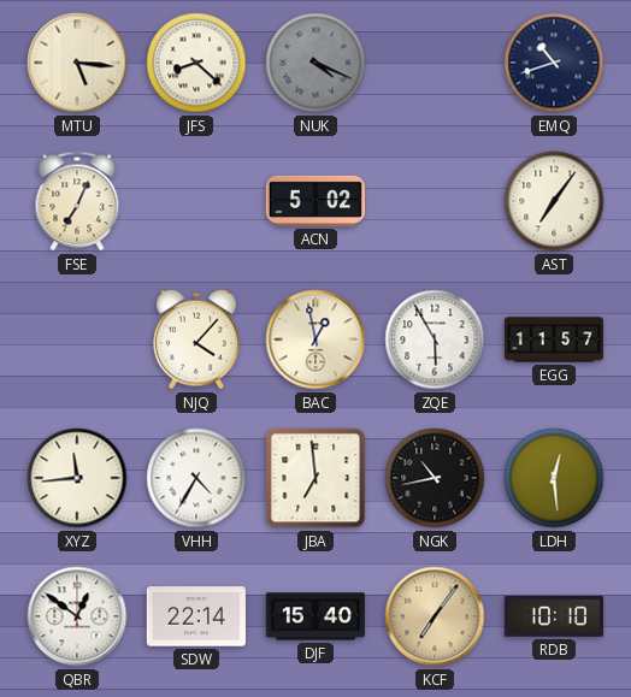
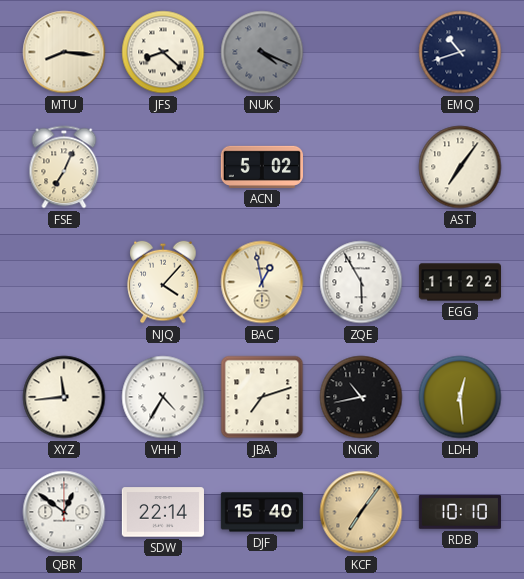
MTU: 5:16 -> 8:16
EGG: 11:57 -> 11:22
JBA: 6:59 -> 7:12
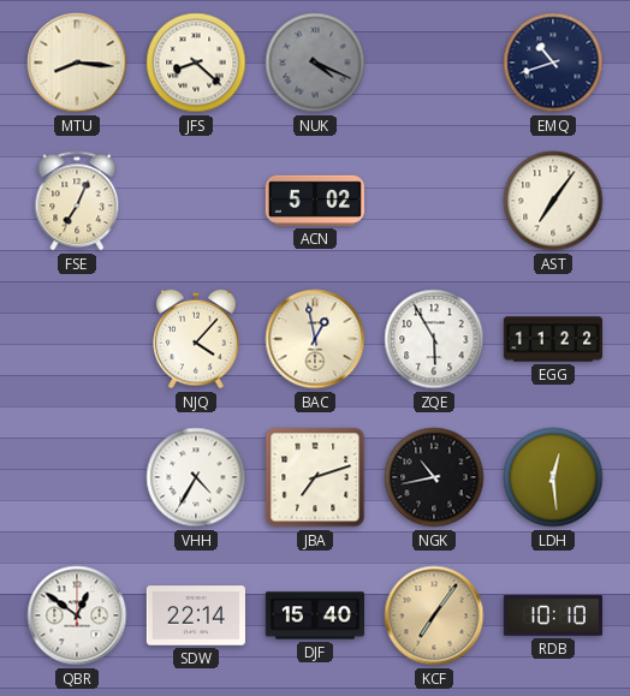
XYZ: 11:44 -> none
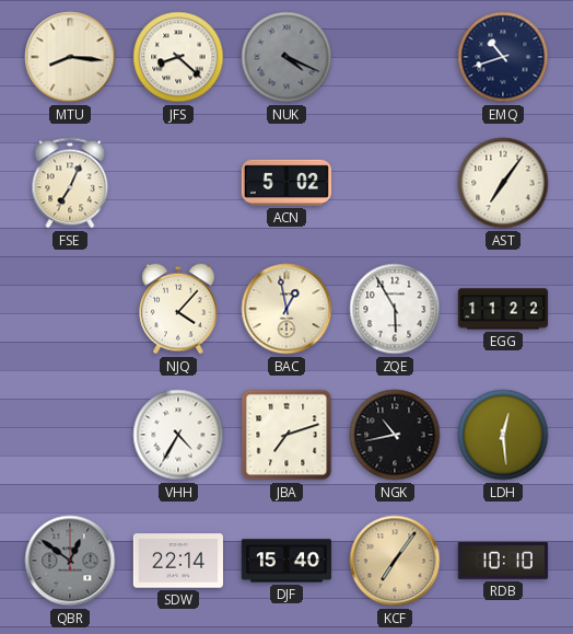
QBR dial: white -> grey
